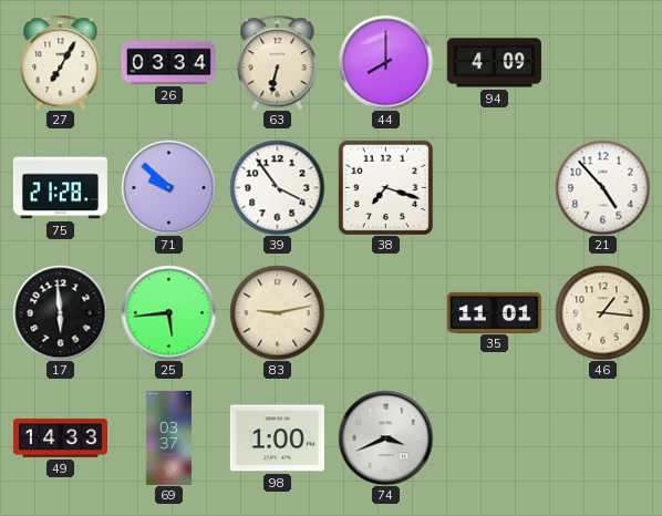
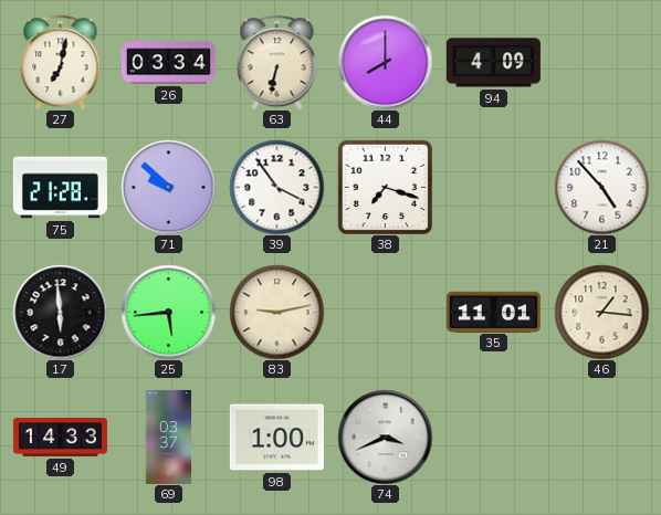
27: 7:05 -> 7:02
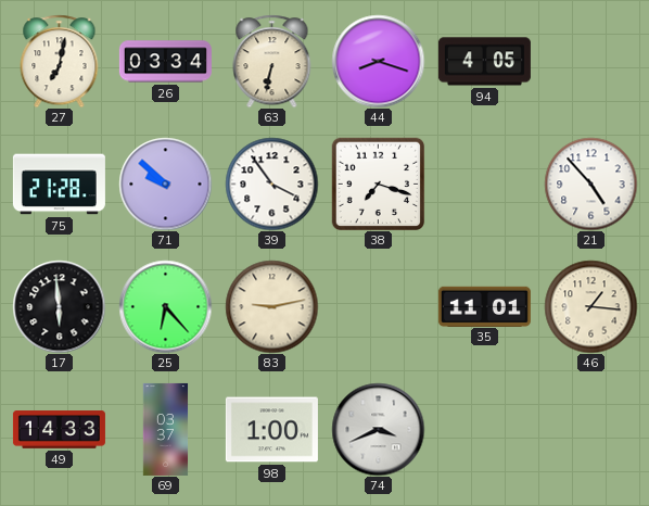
44: 8:00 -> 8:18
94: 4:09 -> 4:05
25: 5:44 -> 6:23
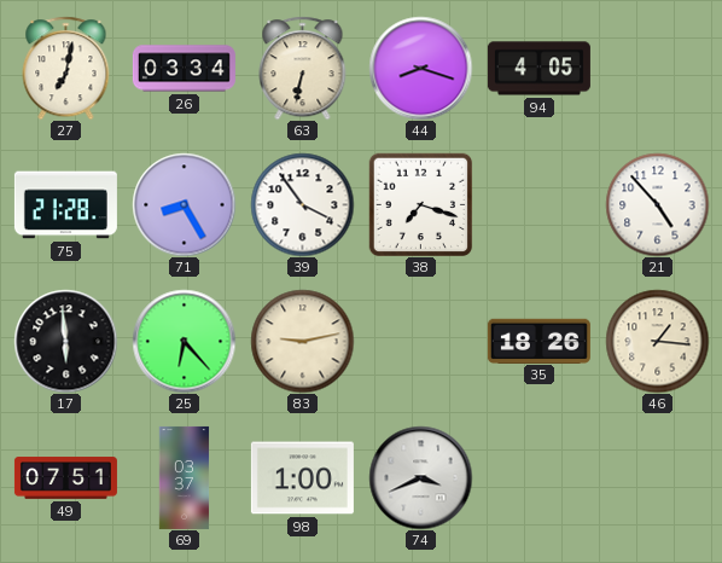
71: 9:52 -> 8:25
35: 11:01 -> 18:26
49: 14:33 -> 07:51
